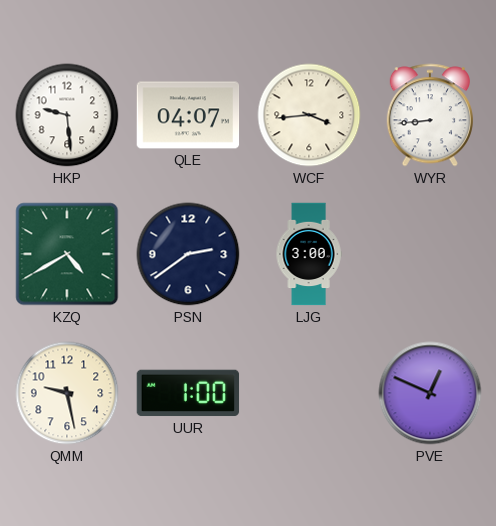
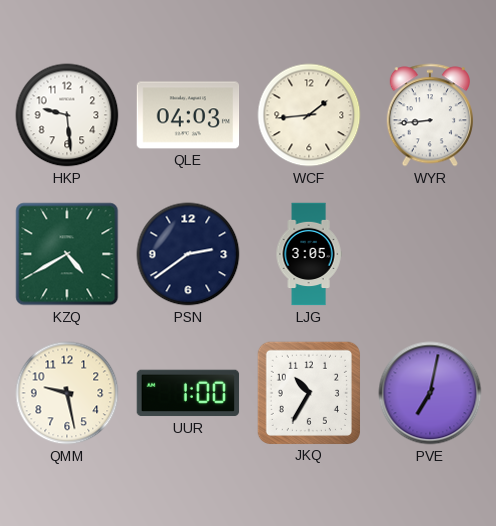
QLE: 04:07 -> 04:03
WCF: 3:44 -> 1:44
LJG: 3:00 -> 3:05
JKQ: none -> 10:35
PVE: 12:49 -> 7:02
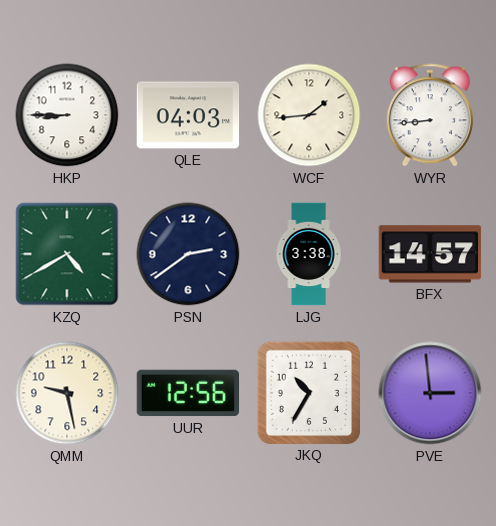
HKP: 9:29 -> 8:45
LJG: 3:05 -> 3:38
BFX: none -> 14:57
UUR: 1:00 -> 12:56
PVE: 7:02 -> 2:59
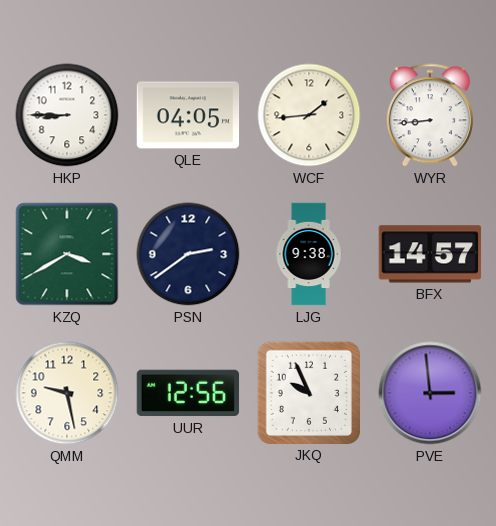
QLE: 04:03 -> 04:05
KZQ: 4:40 -> 3:40
LJG: 3:38 -> 9:38
JKQ: 10:35 -> 9:56
